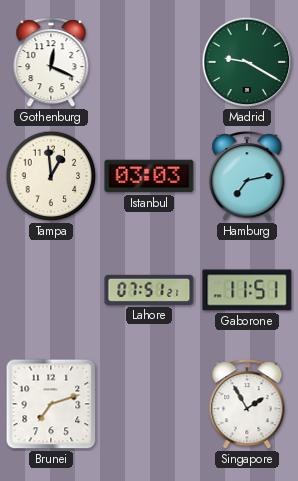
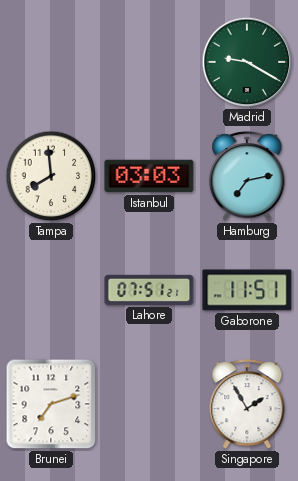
Gothenburg: 12:19 -> none
Tampa: 12:59 -> 7:59
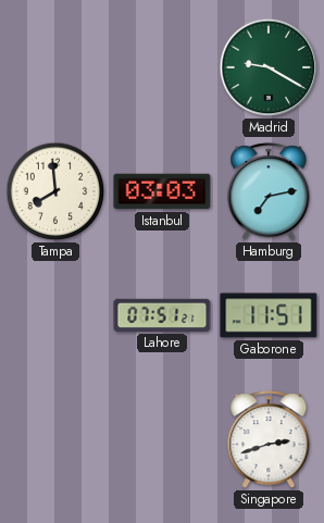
Brunei: 7:12 -> none
Singapore: 1:55 -> 2:42
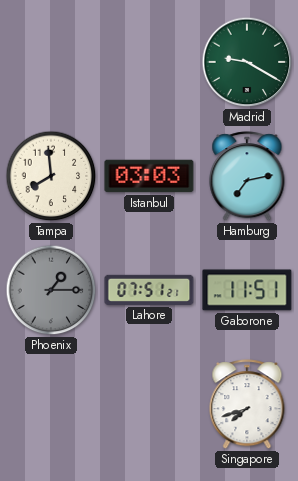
Phoenix: none -> 1:15
Singapore: 2:42 -> 7:42
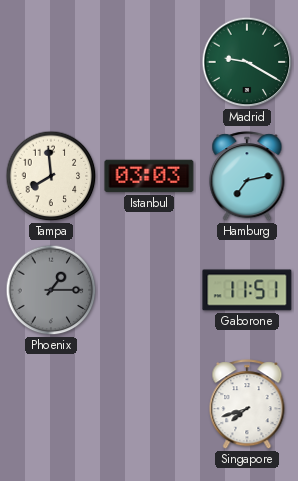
Lahore: 07:51 -> none
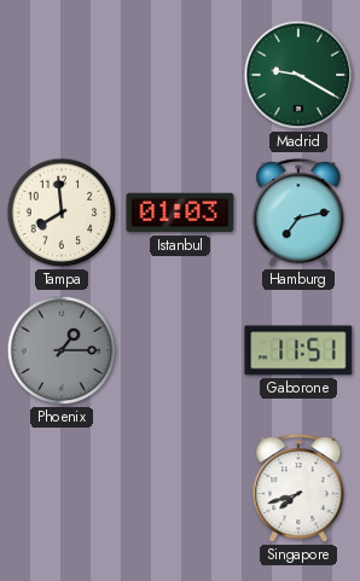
Istanbul: 03:03 -> 01:03
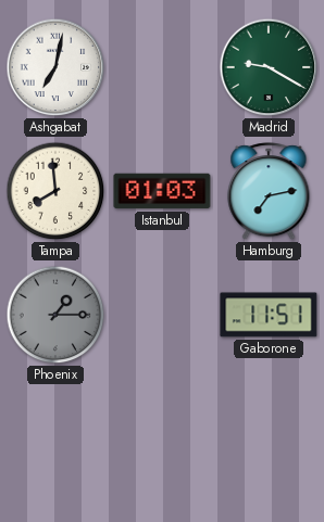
Ashgabat: none -> 7:02
Singapore: 7:42 -> none
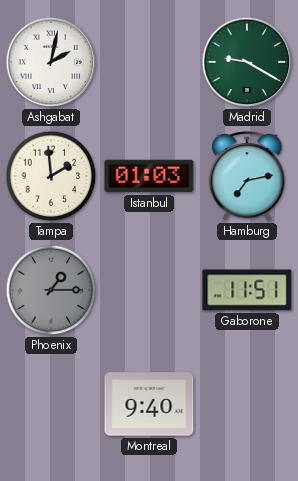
Ashgabat: 7:02 -> 2:02
Tampa: 7:59 -> 1:59
Montreal: none -> 9:40
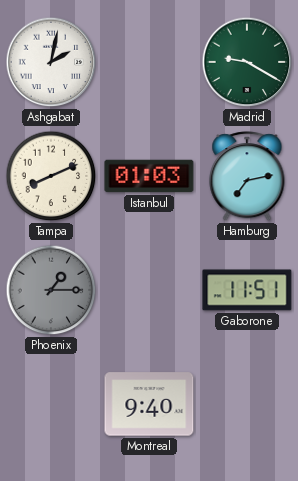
Tampa: 1:59 -> 8:11
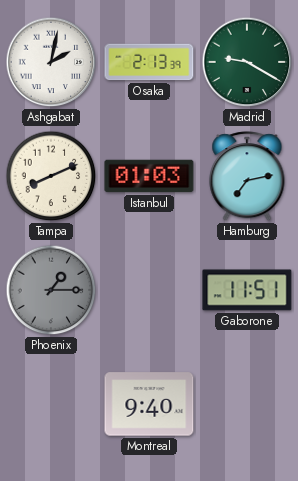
Osaka: none -> 2:13
